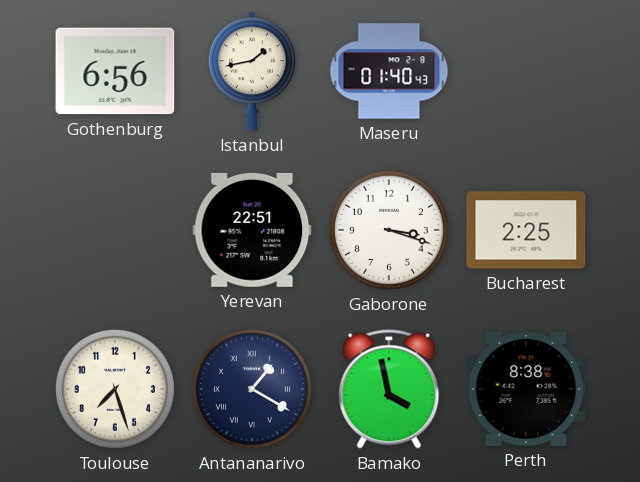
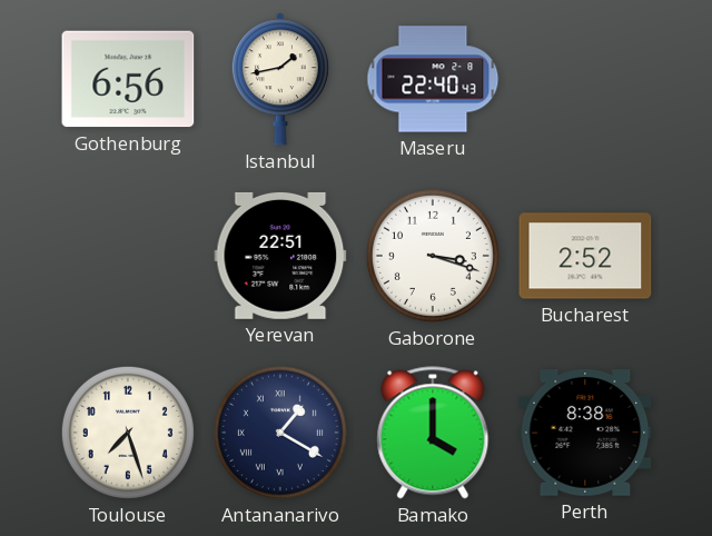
Maseru: 01:40 -> 22:40
Bucharest: 2:25 -> 2:52
Bamako: 3:58 -> 4:00
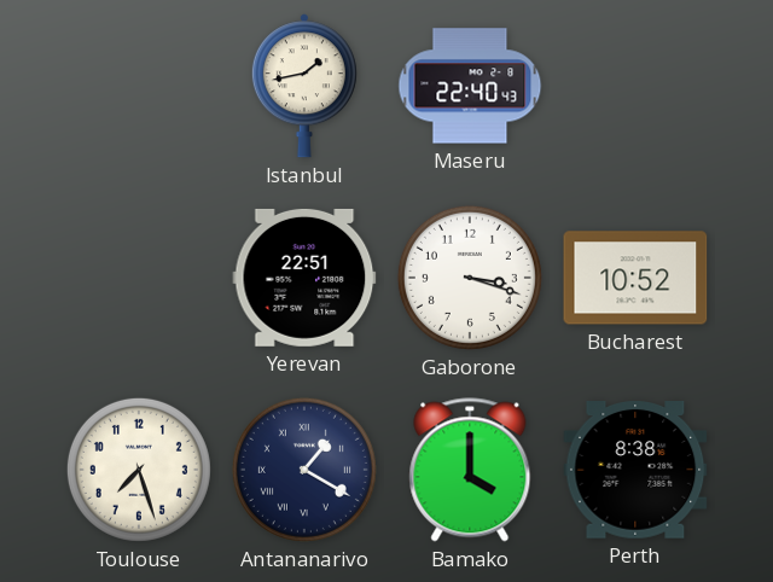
Gothenburg: 6:56 -> none
Bucharest: 2:52 -> 10:52
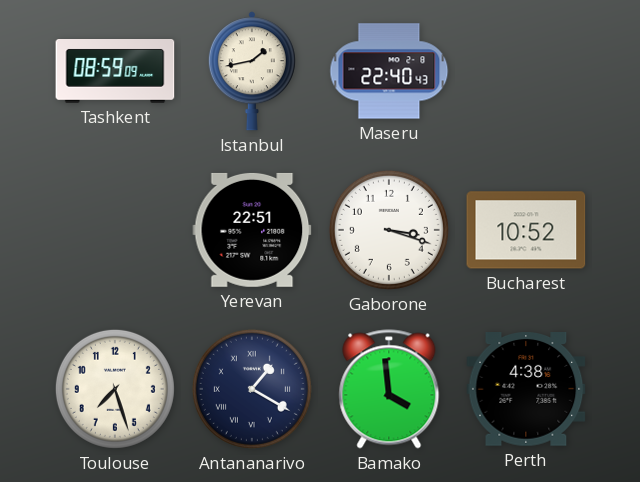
Tashkent: none -> 08:59
Bamako: 4:00 -> 3:59
Perth: 8:38 -> 4:38
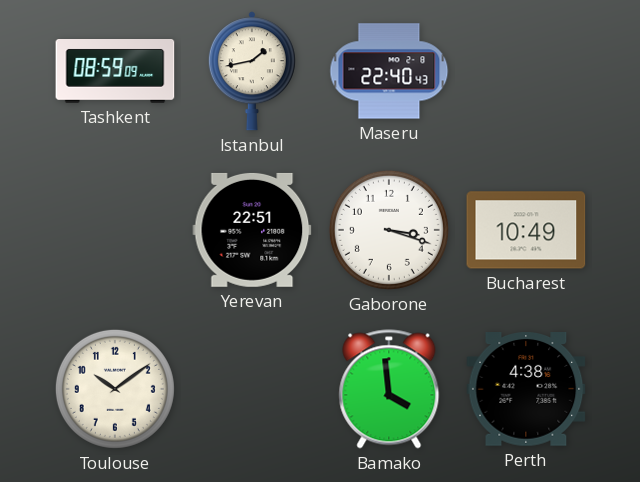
Bucharest: 10:52 -> 10:49
Toulouse: 7:27 -> 10:09
Antananarivo: 1:20 -> none
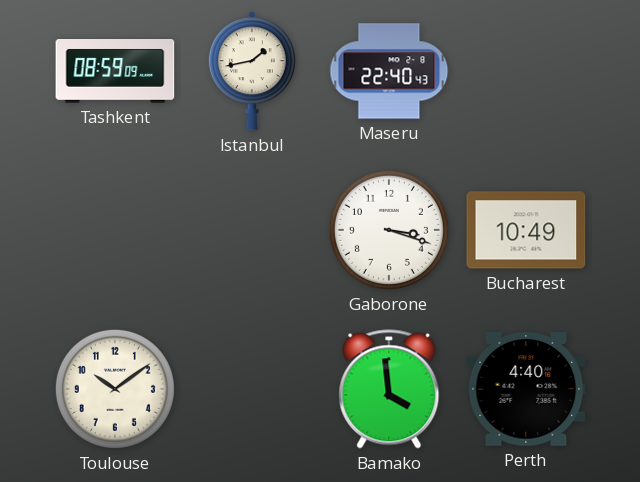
Yerevan: 22:51 -> none
Perth: 4:38 -> 4:40
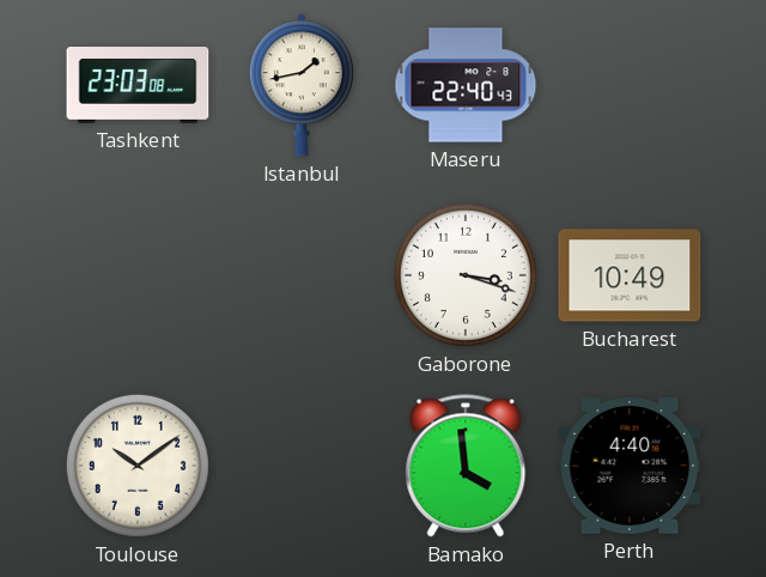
Tashkent: 08:59 -> 23:03
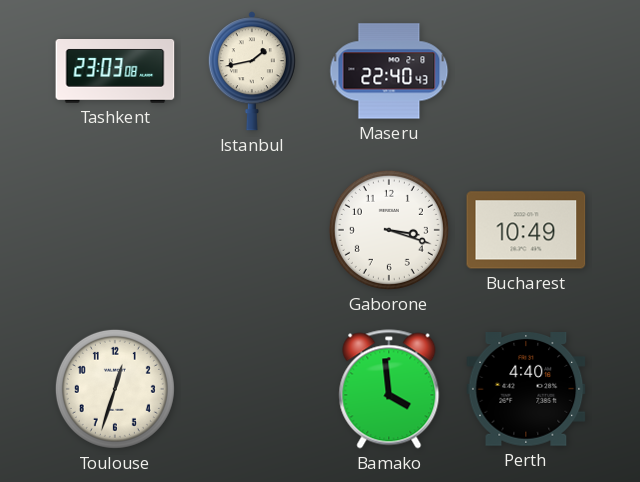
Toulouse: 10:09 -> 12:33
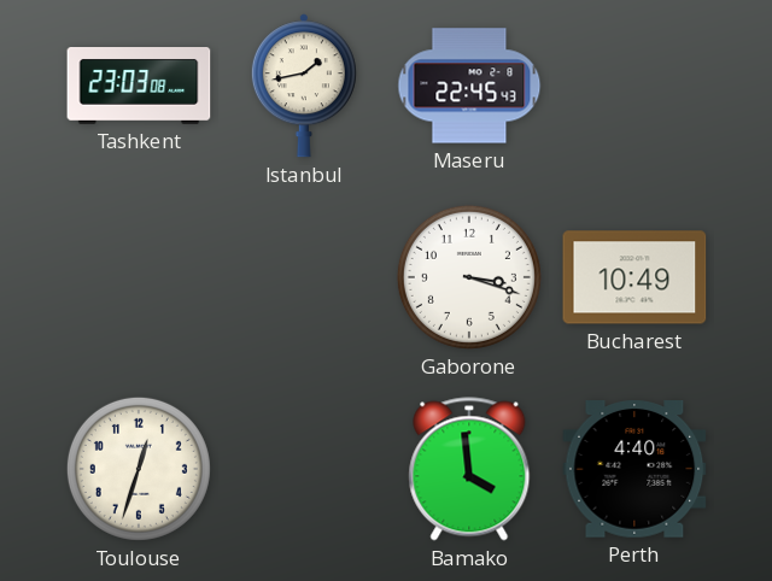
Maseru: 22:40 -> 22:45
